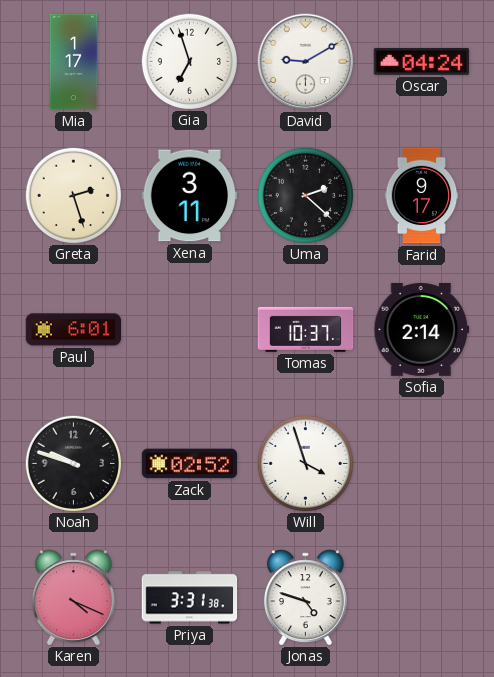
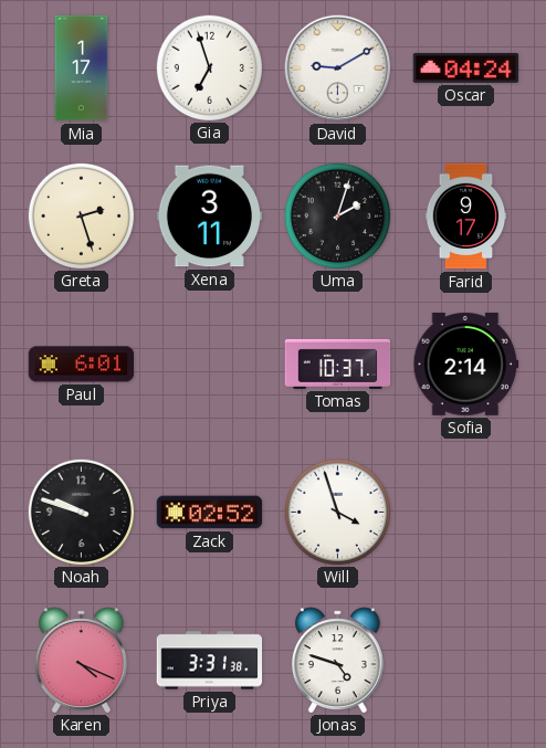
Uma: 2:22 -> 2:03
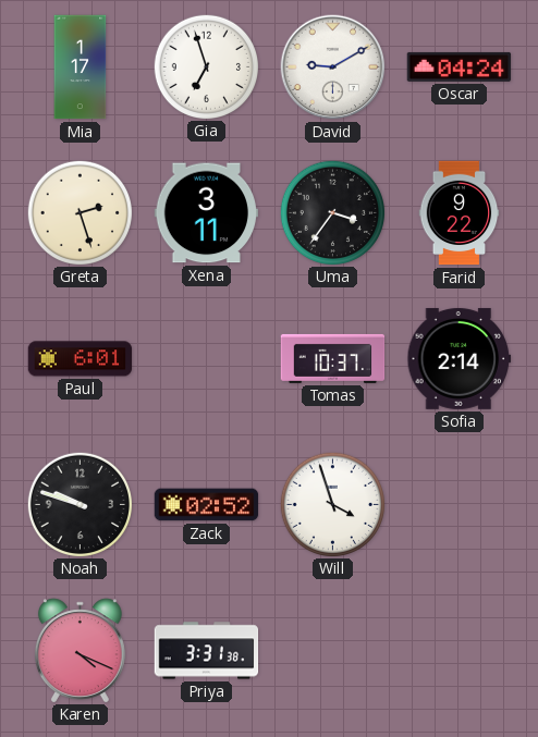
Uma: 2:03 -> 3:36
Farid: 9:17 -> 9:22
Jonas: 4:48 -> none
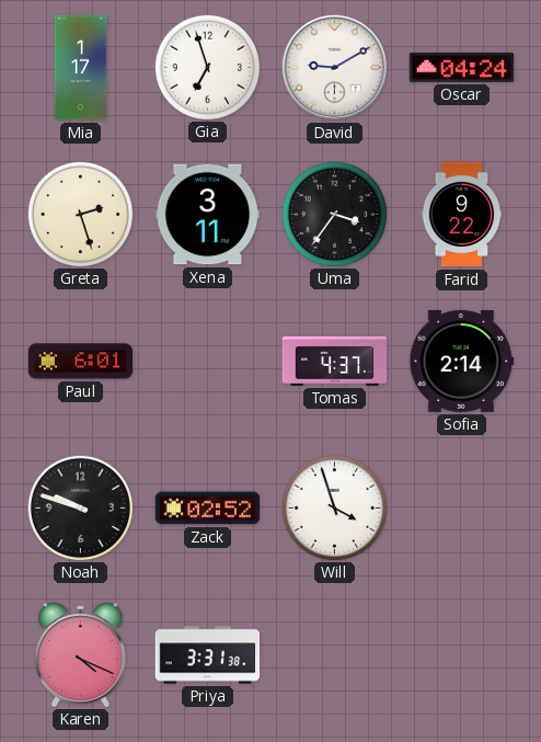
Tomas: 10:37 -> 4:37
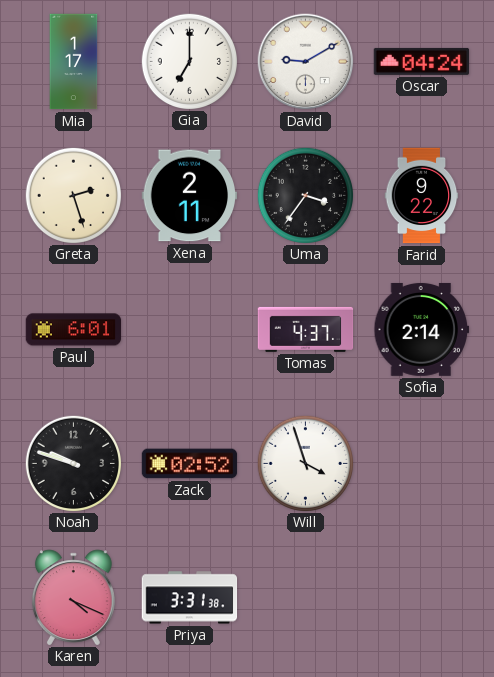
Gia: 6:57 -> 7:00
Xena: 3:11 -> 2:11
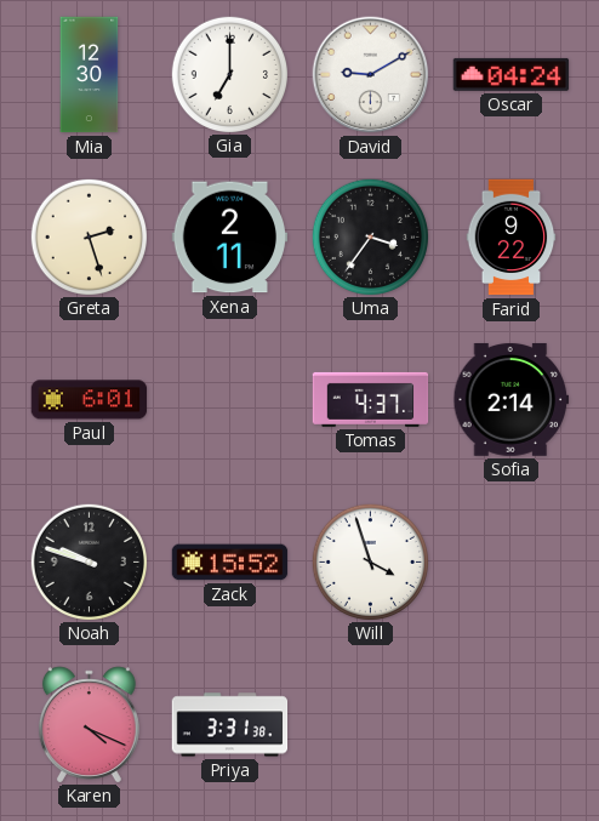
Mia: 1:17 -> 12:30
Zack: 02:52 -> 15:52
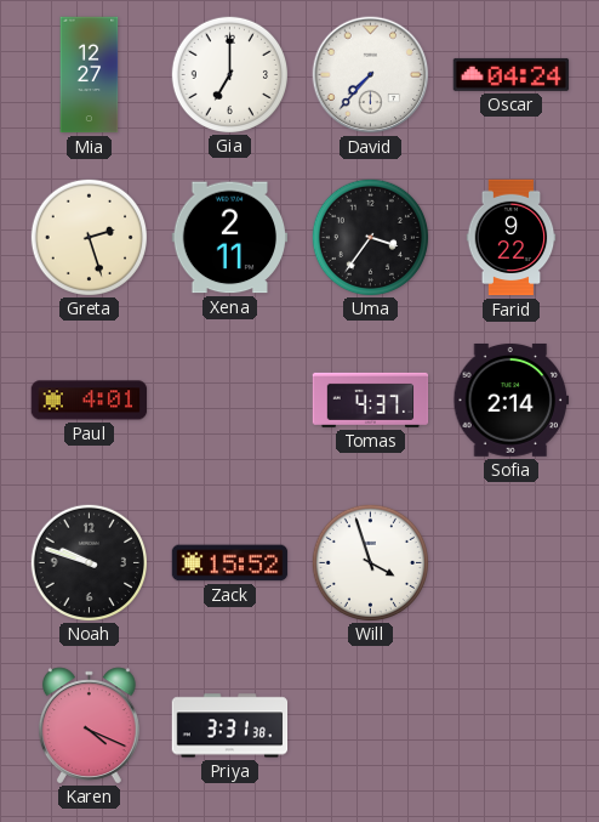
Mia: 12:30 -> 12:27
David: 9:10 -> 7:37
Paul: 6:01 -> 4:01
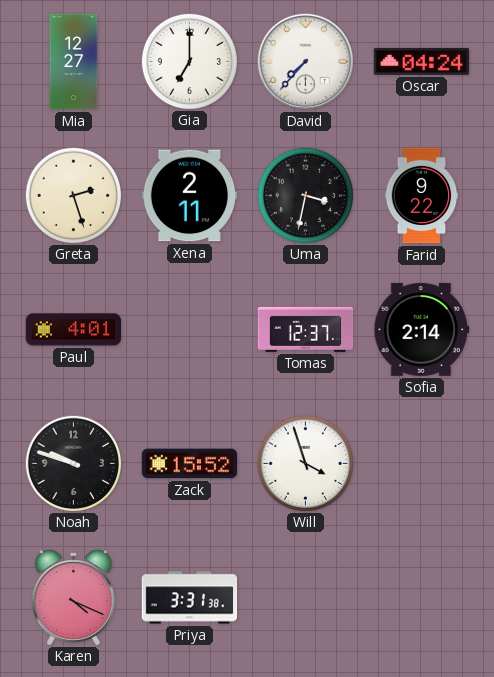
Uma: 3:36 -> 3:32
Tomas: 4:37 -> 12:37
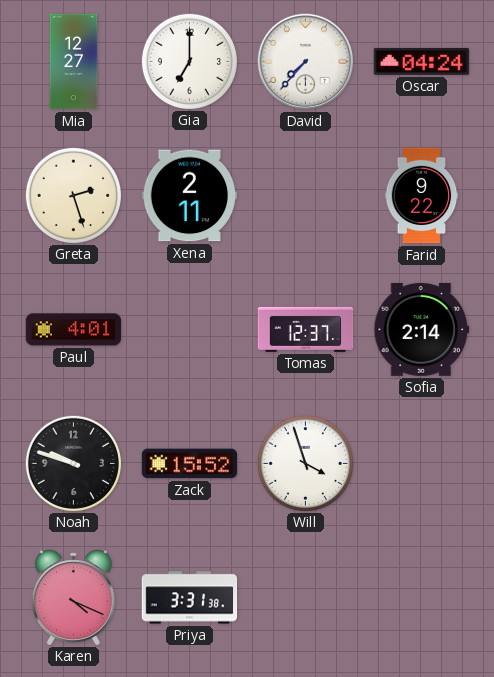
Uma: 3:32 -> none
